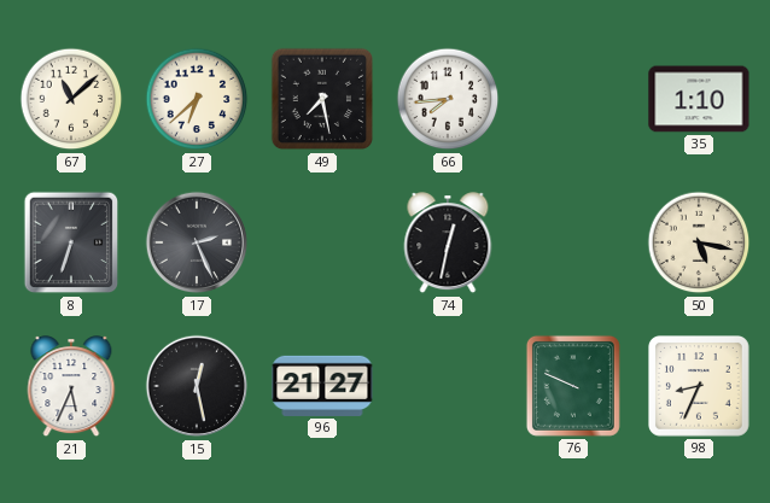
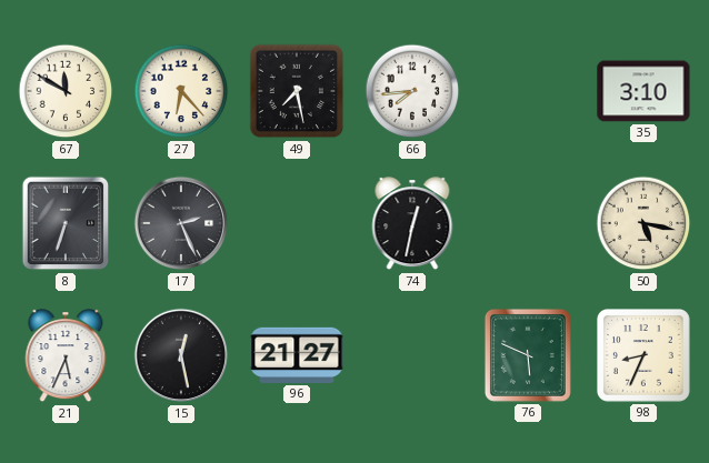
67: 11:08 -> 11:50
27: 6:38 -> 6:23
35: 1:10 -> 3:10
76: 9:49 -> 5:49
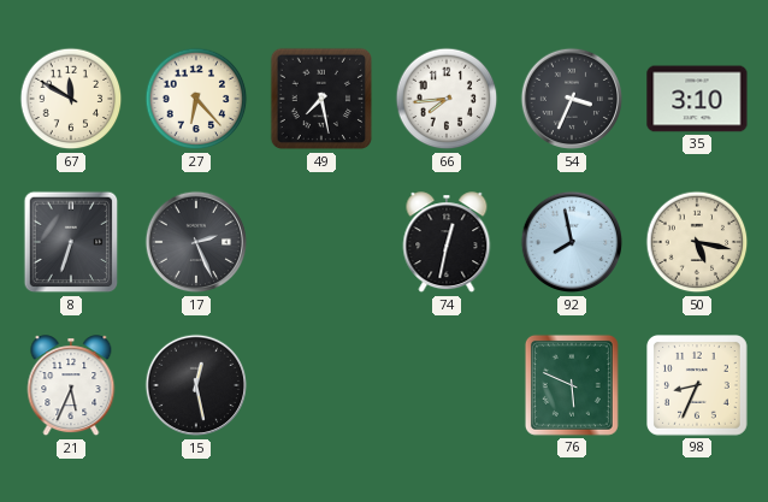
54: none -> 3:34
92: none -> 7:58
96: 21:27 -> none
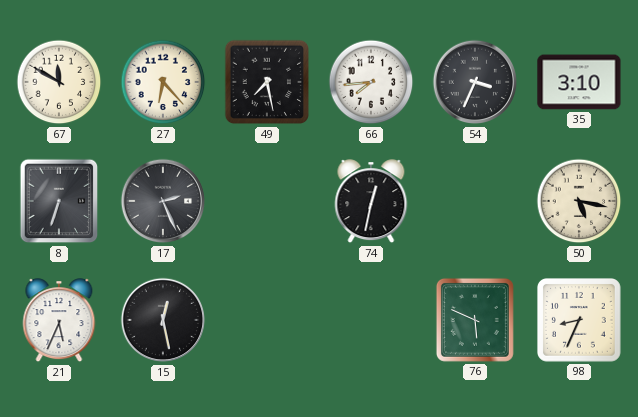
92: 7:58 -> none
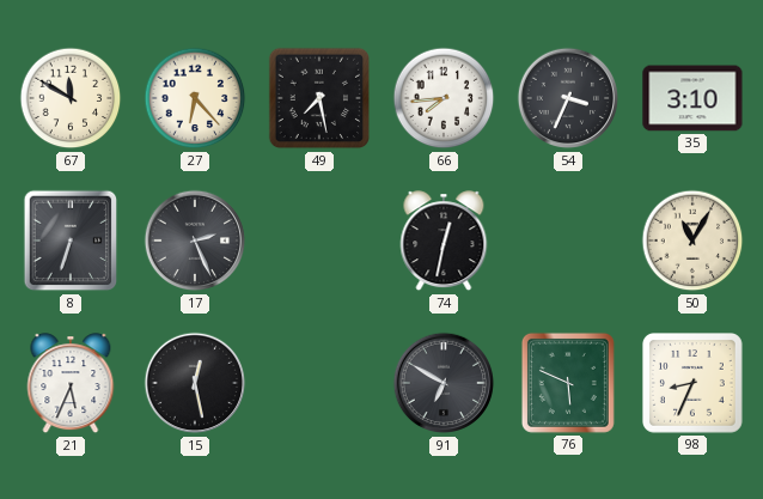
50: 5:17 -> 11:05
91: none -> 6:50
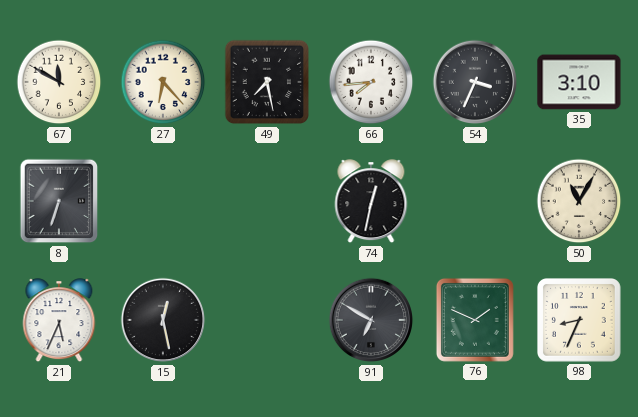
17: 2:26 -> none
76: 5:49 -> 1:49
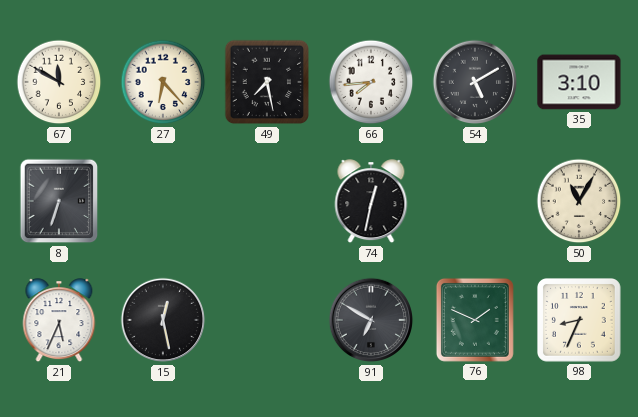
54: 3:34 -> 5:10
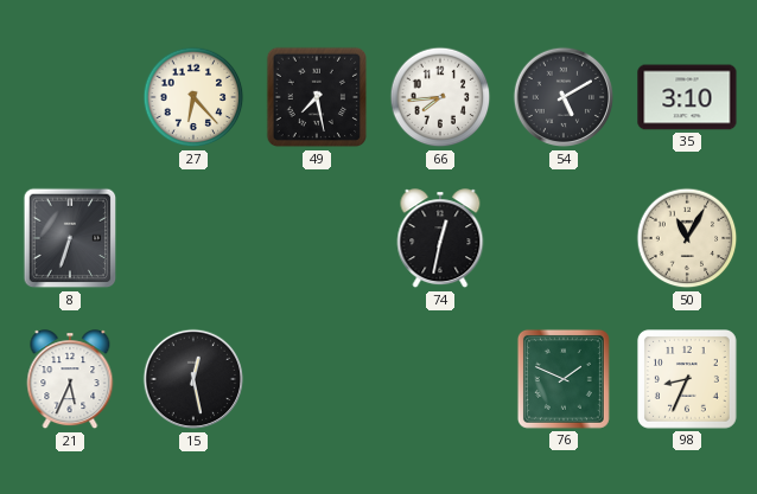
67: 11:50 -> none
91: 6:50 -> none
